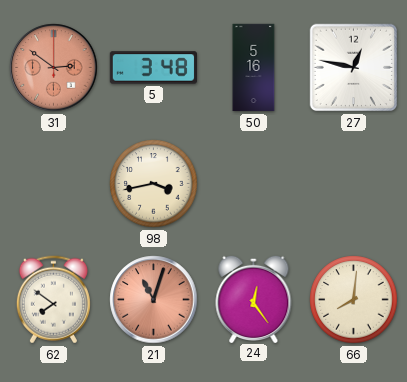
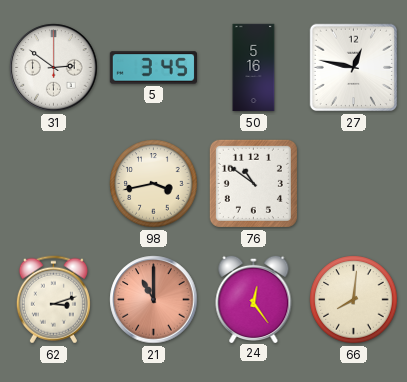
31 dial: salmon -> white
5: 3:48 -> 3:45
76: none -> 10:51
62: 7:51 -> 3:12
21: 11:03 -> 11:00
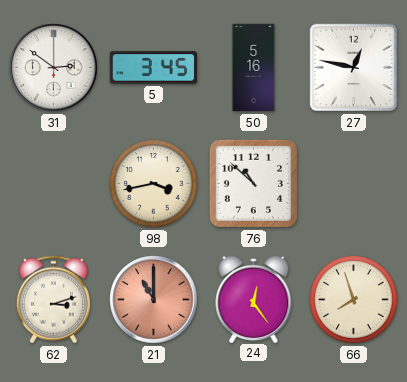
76: 10:51 -> 10:52
66: 8:01 -> 7:57
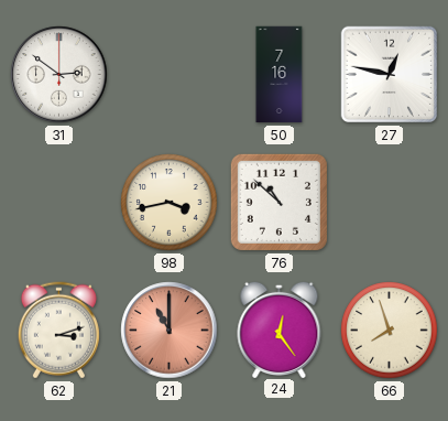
5: 3:45 -> none
50: 5:16 -> 7:16
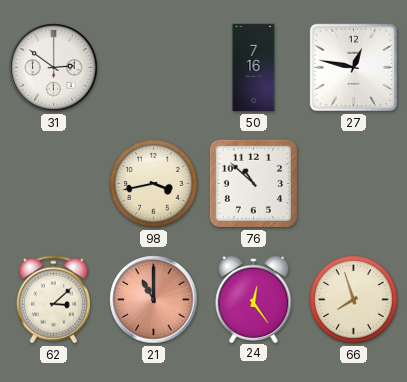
62: 3:12 -> 3:08
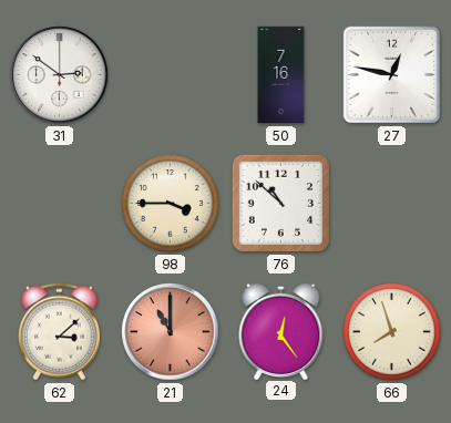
98: 3:43 -> 3:45
